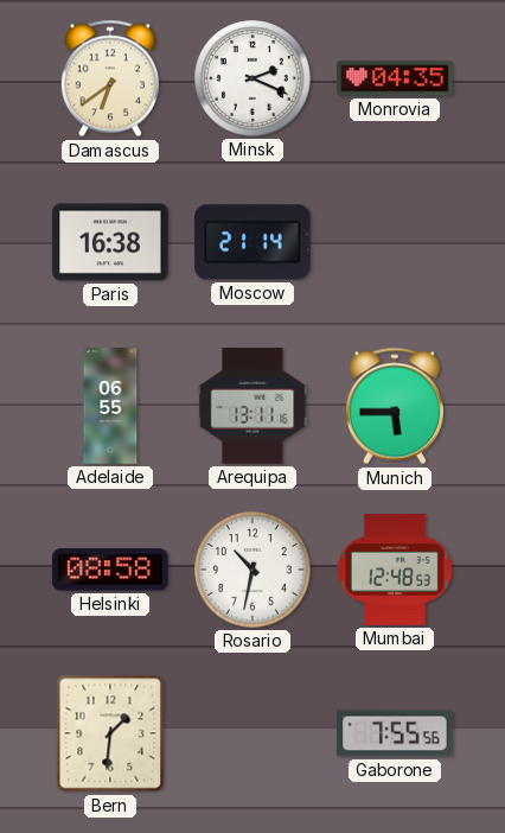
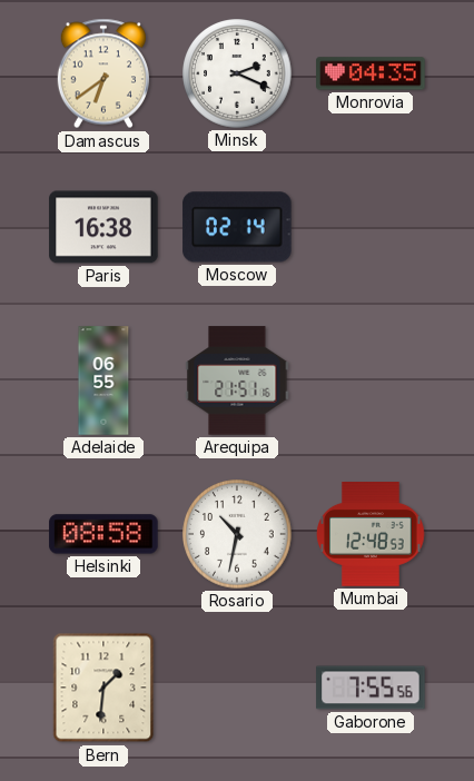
Moscow: 21:14 -> 02:14
Arequipa: 13:11 -> 21:51
Munich: 5:45 -> none
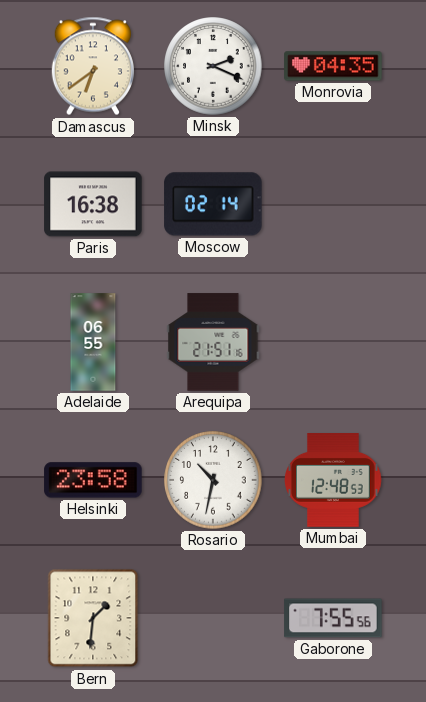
Helsinki: 08:58 -> 23:58
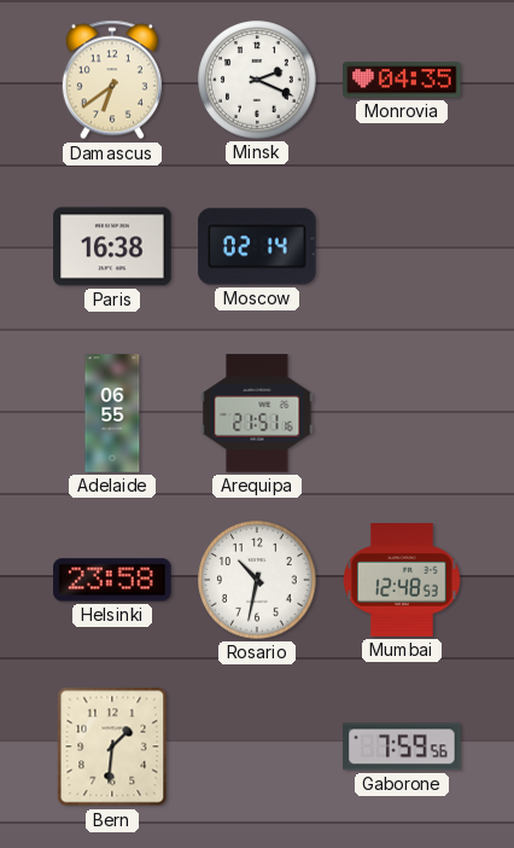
Gaborone: 7:55 -> 7:59
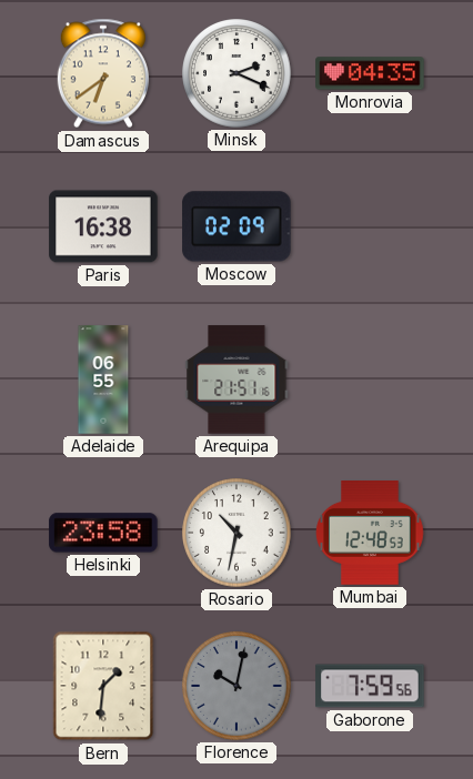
Moscow: 02:14 -> 02:09
Florence: none -> 10:02
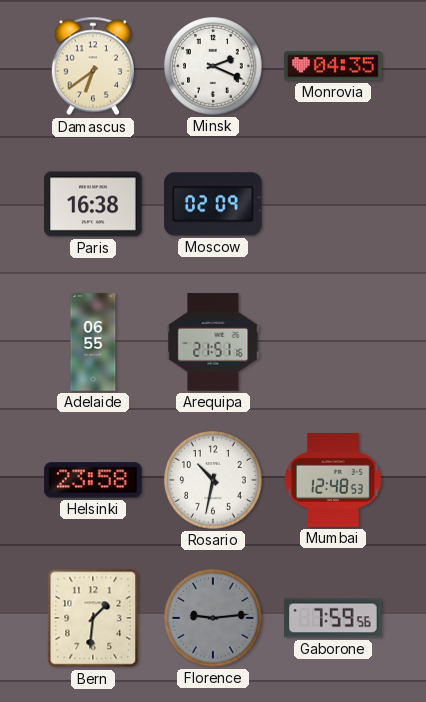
Florence: 10:02 -> 9:14
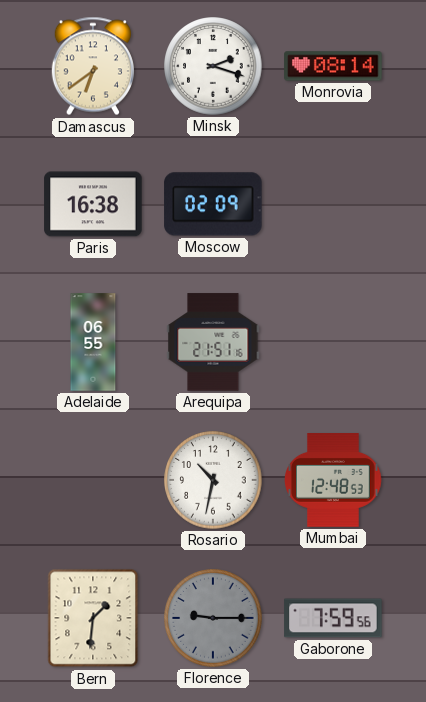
Minsk: 2:19 -> 2:18
Monrovia: 04:35 -> 08:14
Helsinki: 23:58 -> none
Florence: 9:14 -> 9:15
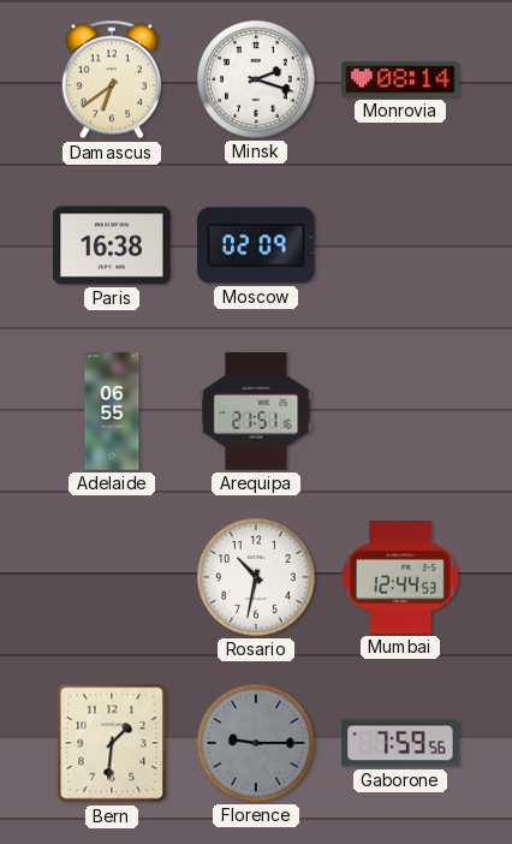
Mumbai: 12:48 -> 12:44
